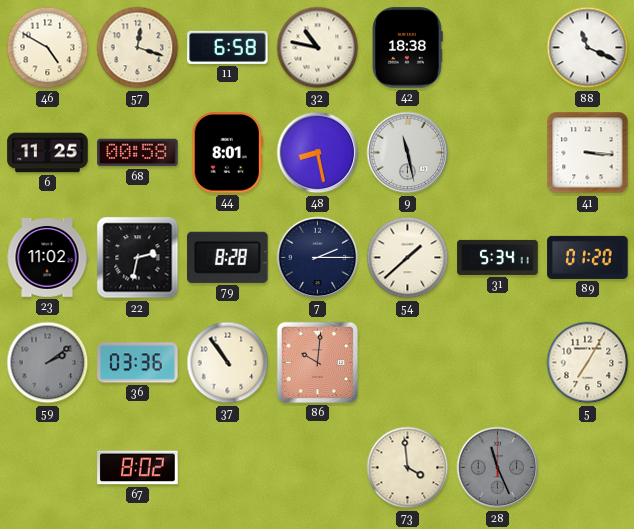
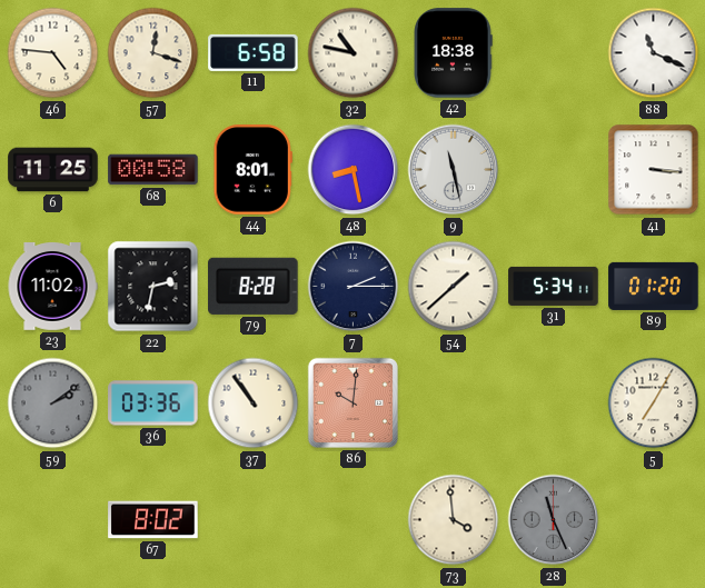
46: 4:50 -> 4:46
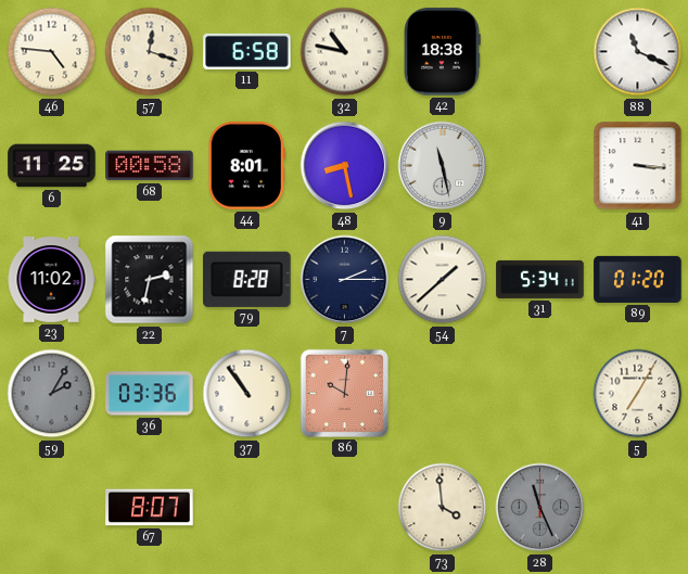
59: 2:09 -> 2:05
67: 8:02 -> 8:07
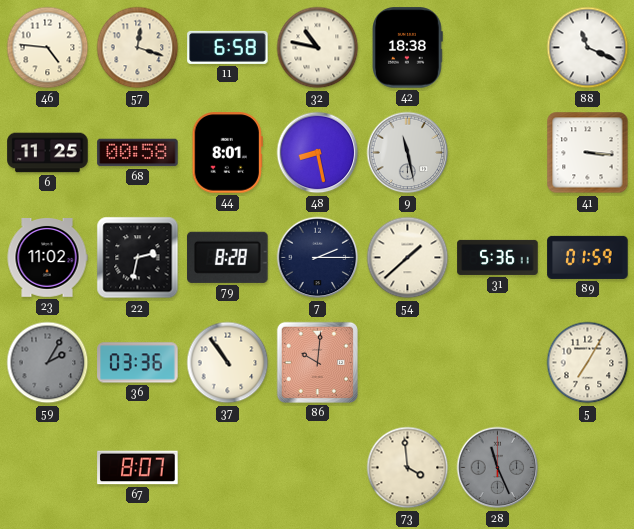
31: 5:34 -> 5:36
89: 01:20 -> 01:59
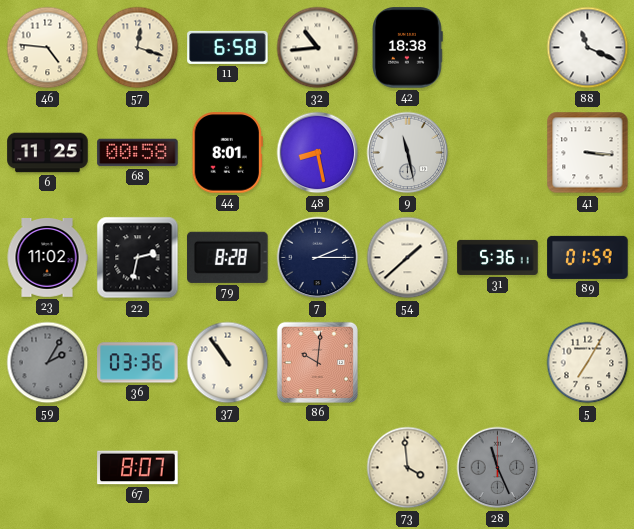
32: 10:47 -> 10:44
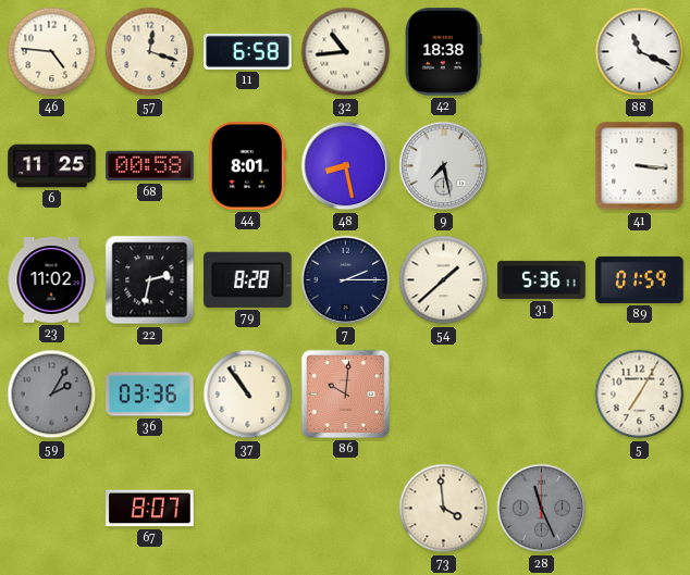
9: 11:28 -> 7:28
